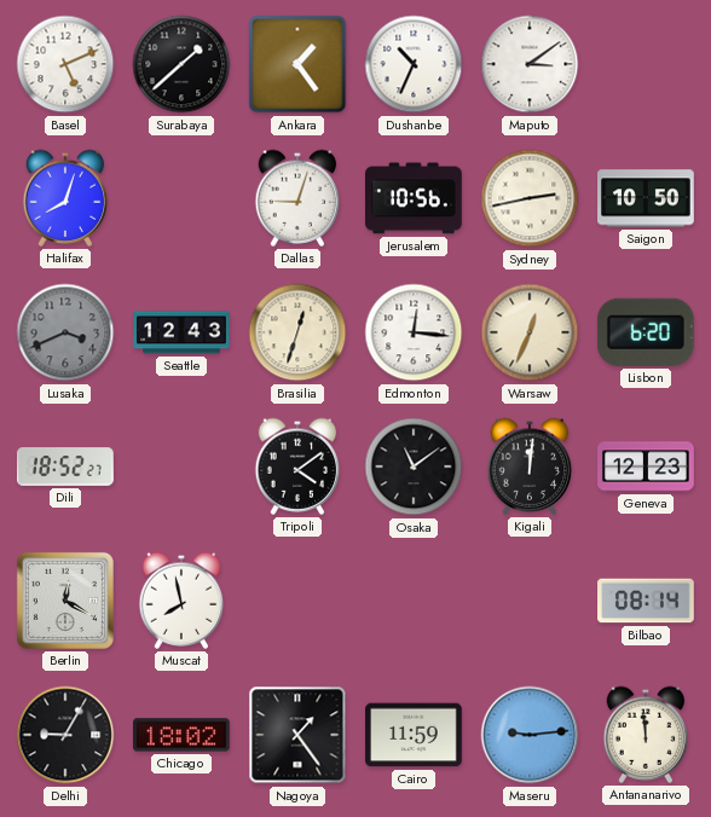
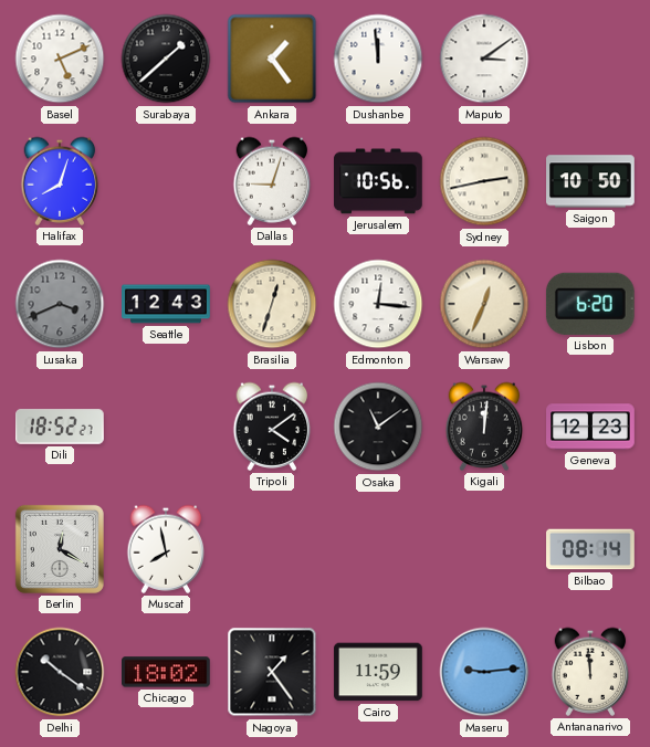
Dushanbe: 10:34 -> 11:59
Delhi: 9:05 -> 10:21
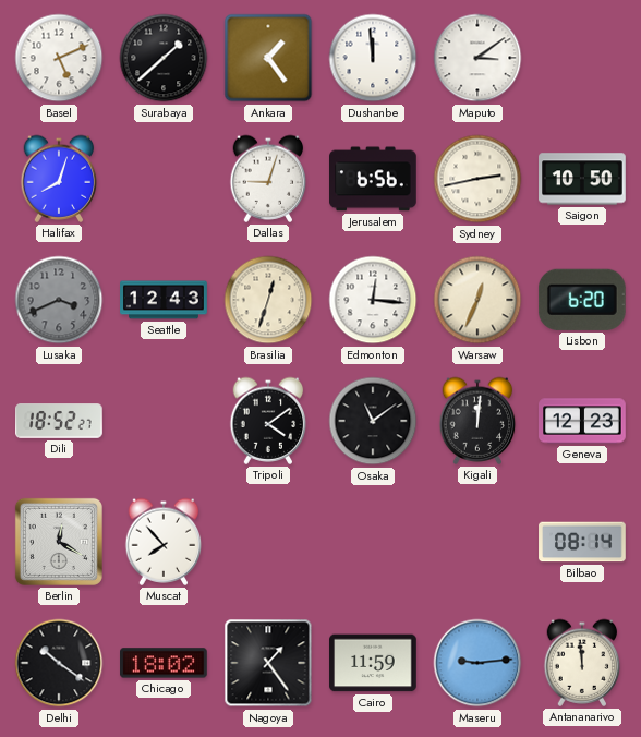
Jerusalem: 10:56 -> 6:56
Muscat: 7:58 -> 7:53
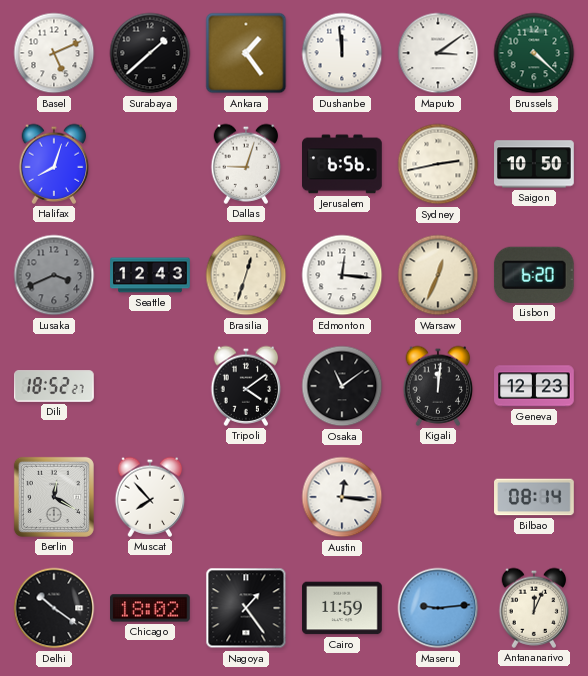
Brussels: none -> 4:22
Austin: none -> 12:16
Antananarivo: 11:59 -> 12:04
